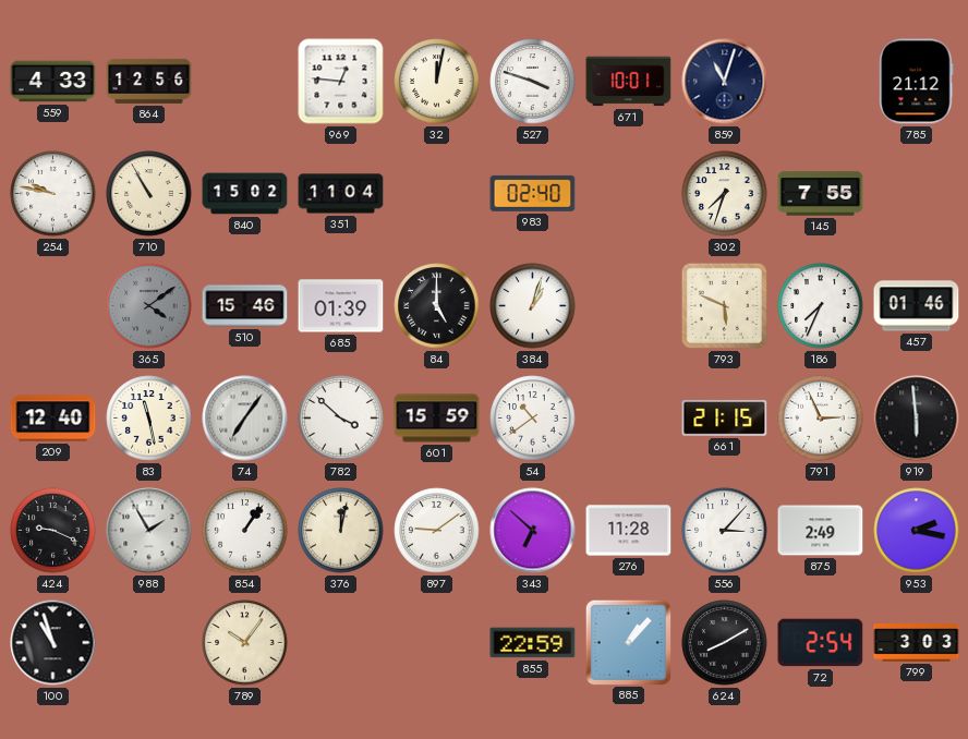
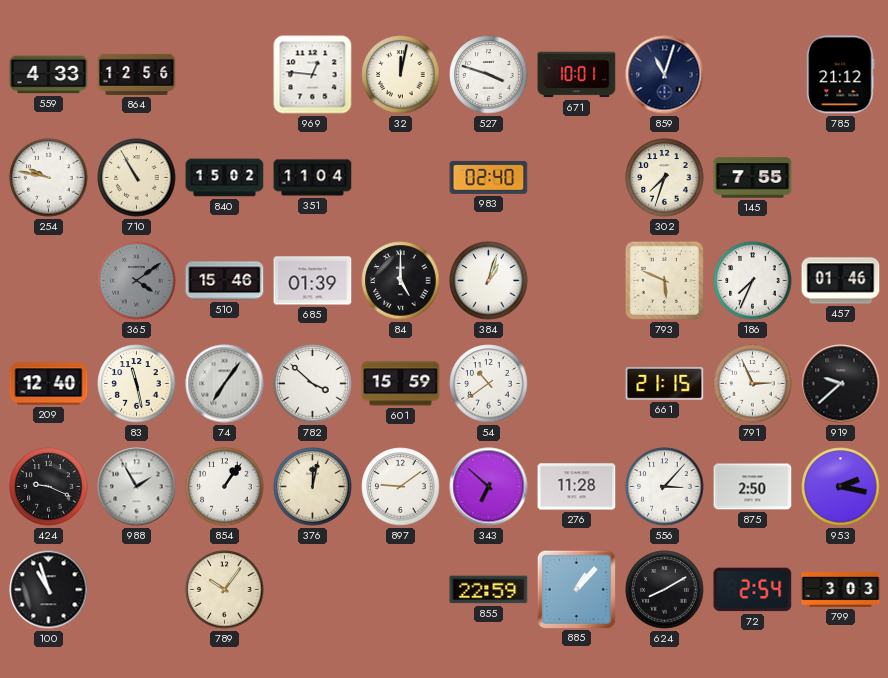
919: 5:59 -> 9:38
875: 2:49 -> 2:50
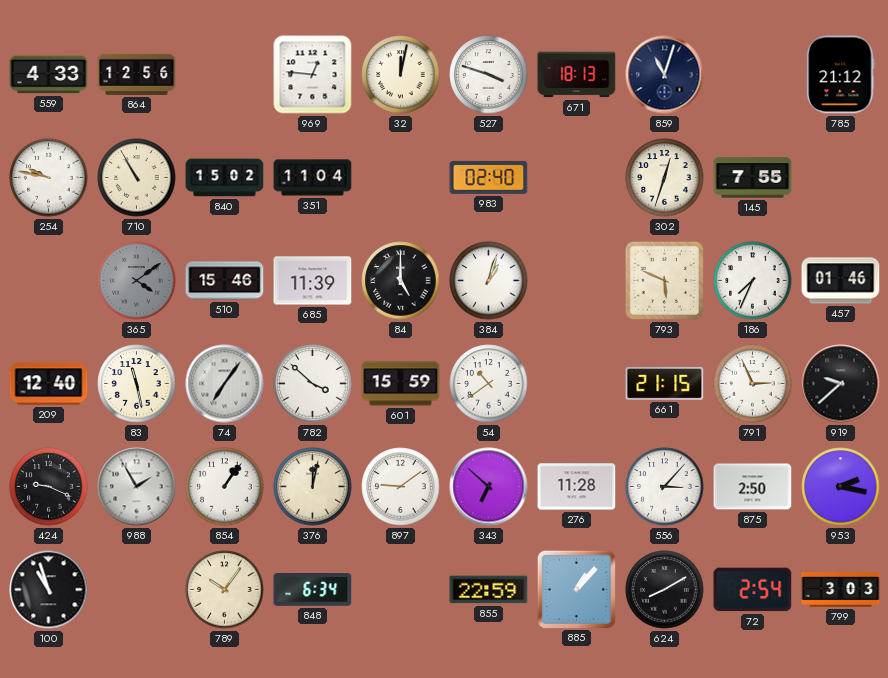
671: 10:01 -> 18:13
302: 7:33 -> 12:33
685: 01:39 -> 11:39
848: none -> 6:34
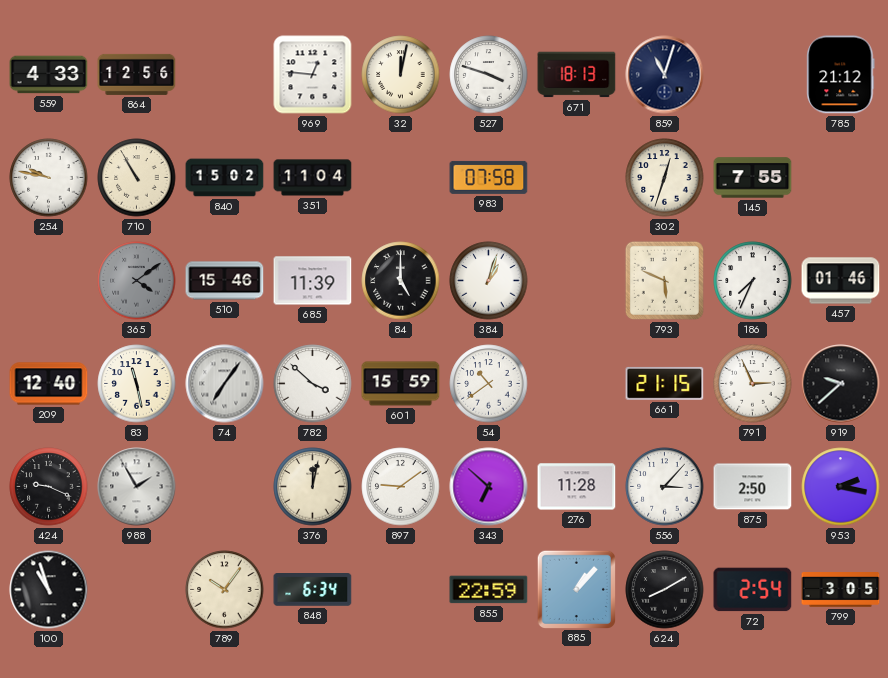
983: 02:40 -> 07:58
854: 1:06 -> none
799: 3:03 -> 3:05
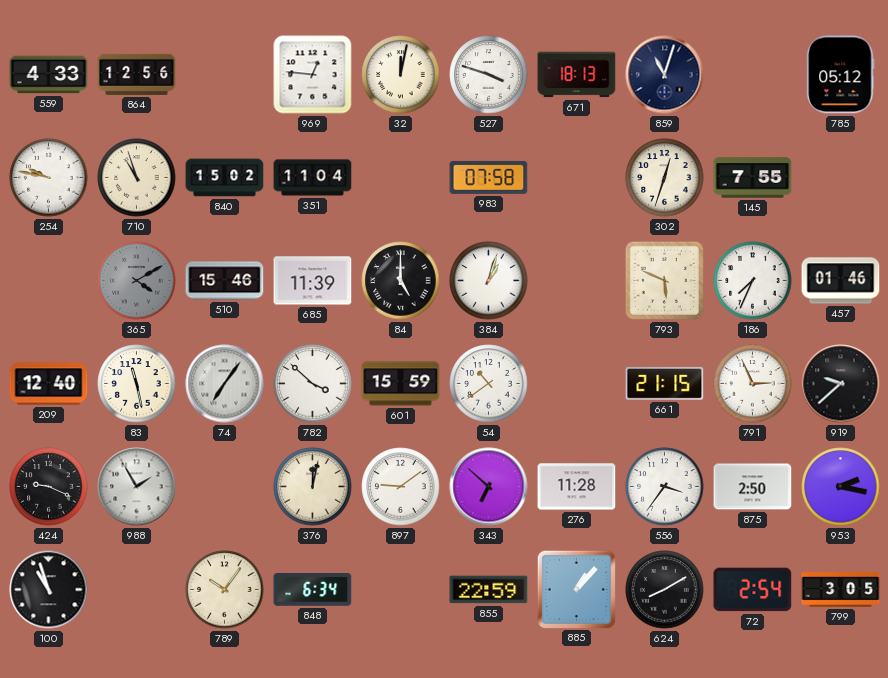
785: 21:12 -> 05:12
710: 10:55 -> 10:57
365: 4:09 -> 4:10
556: 3:07 -> 3:36
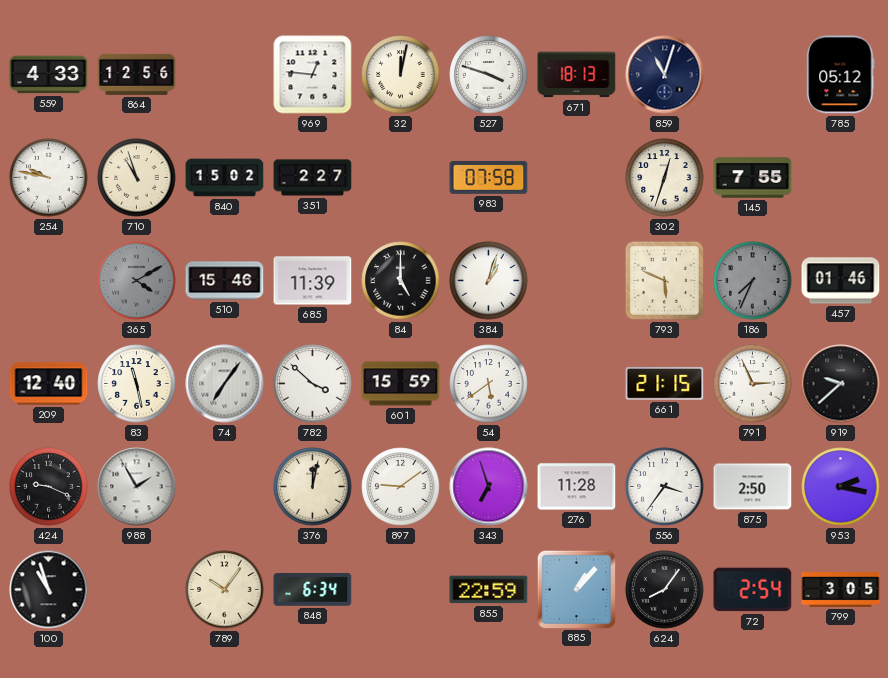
351: 11:04 -> 2:27
186 dial: white -> grey
54: 10:39 -> 5:39
343: 6:52 -> 6:57
624: 8:10 -> 8:06
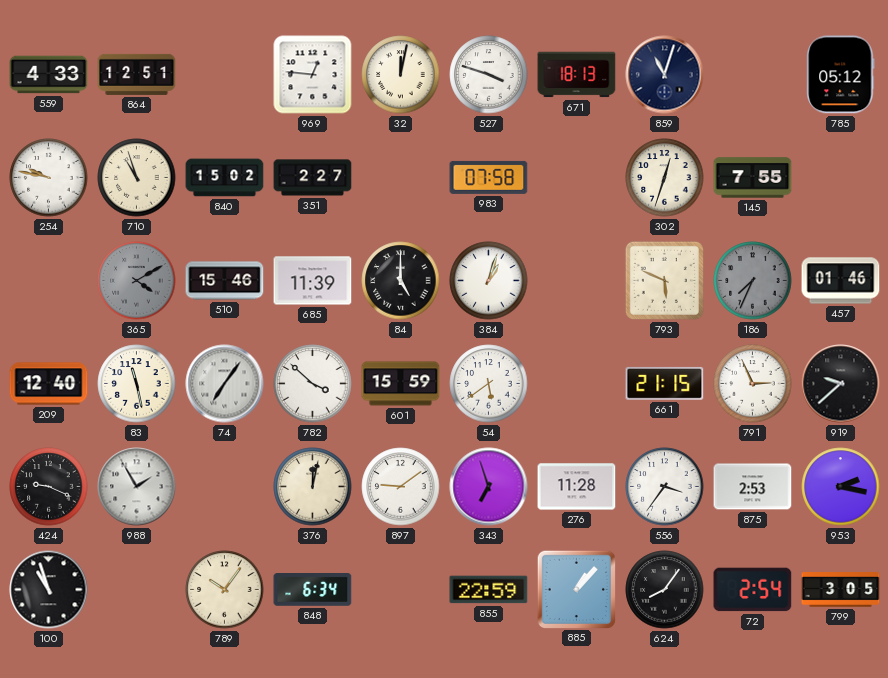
864: 12:56 -> 12:51
875: 2:50 -> 2:53
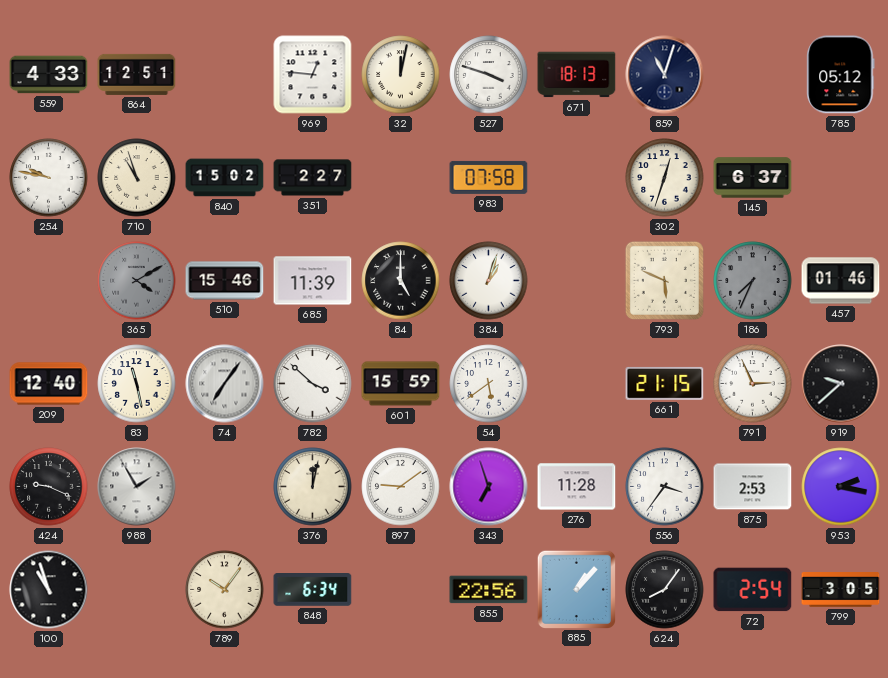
145: 7:55 -> 6:37
855: 22:59 -> 22:56
